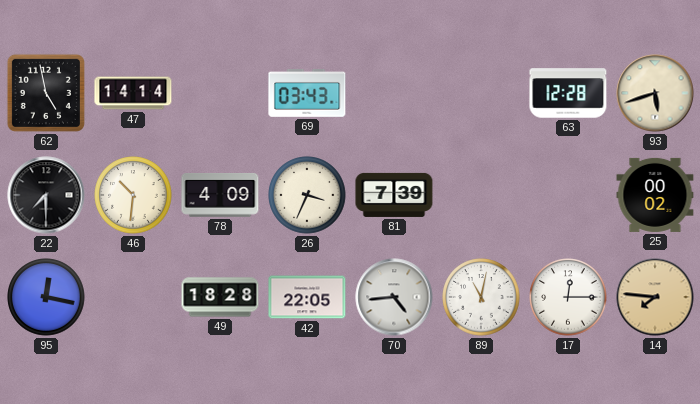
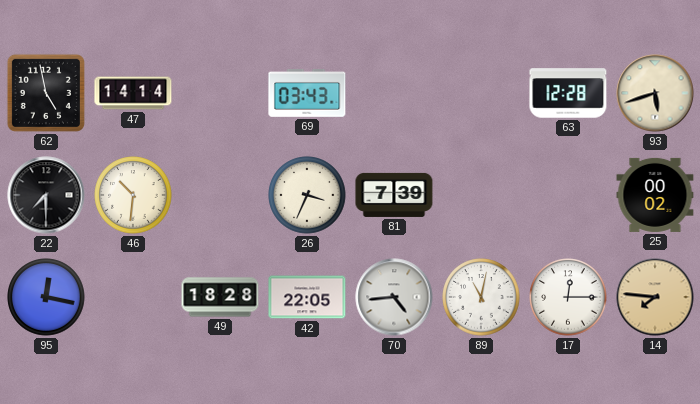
78: 4:09 -> none
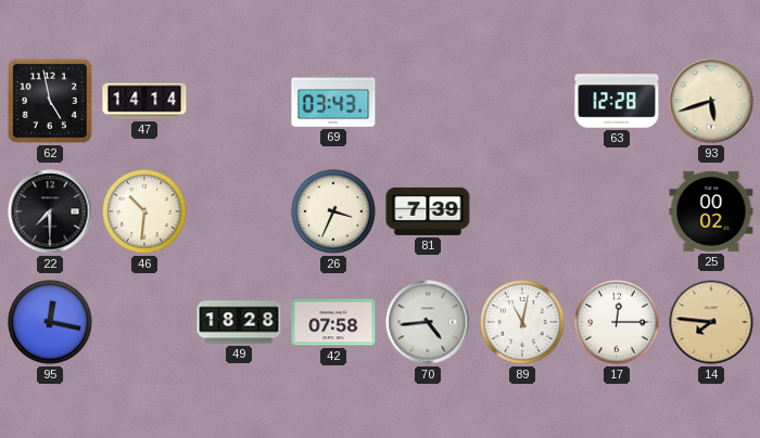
42: 22:05 -> 07:58
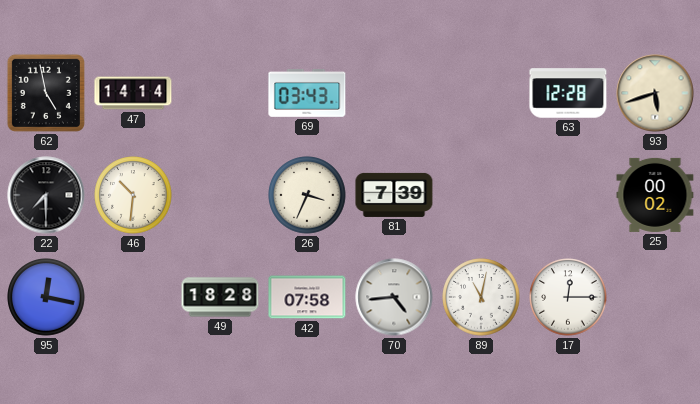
14: 7:46 -> none
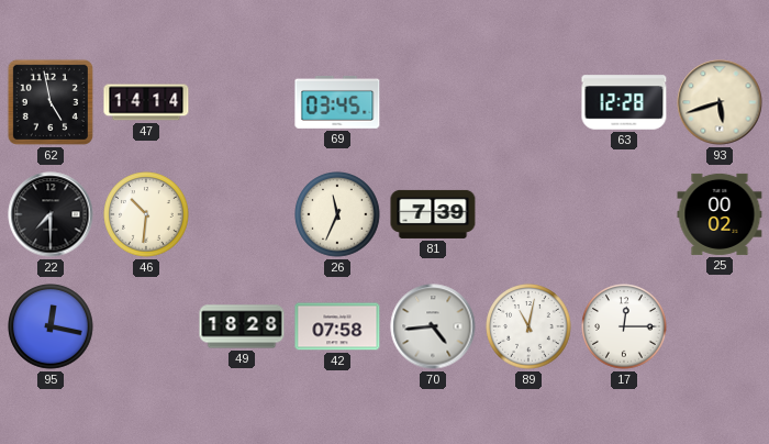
69: 03:43 -> 03:45
26: 3:34 -> 11:34
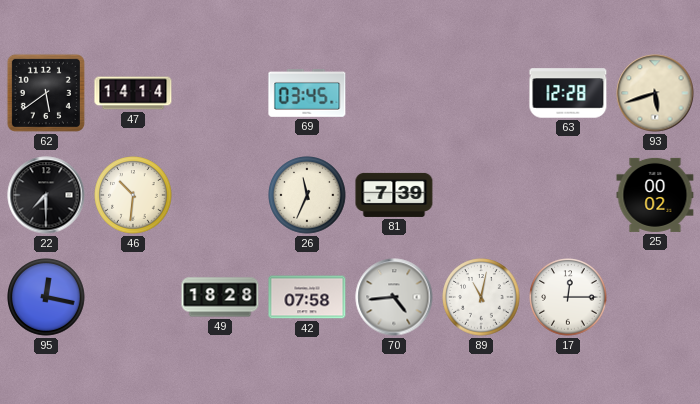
62: 4:58 -> 5:39
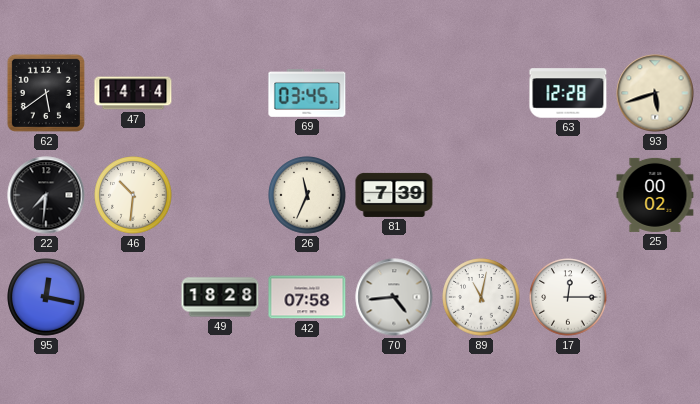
22: 7:30 -> 7:31
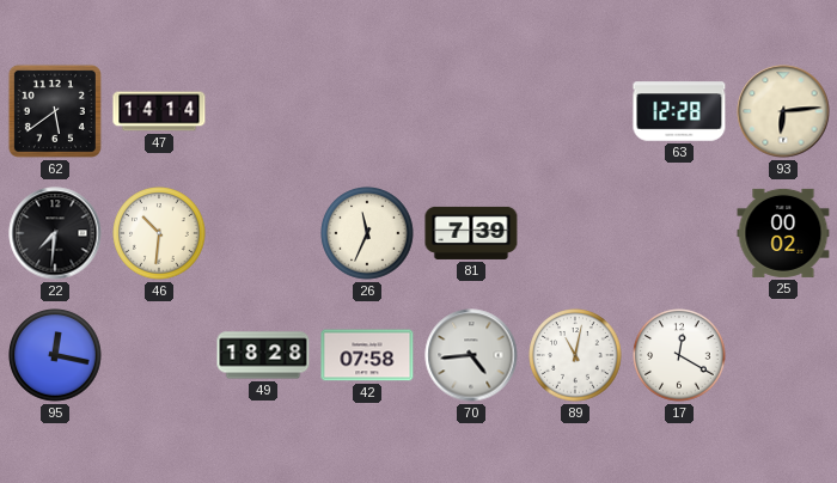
69: 03:45 -> none
93: 5:42 -> 6:14
17: 12:15 -> 12:20
